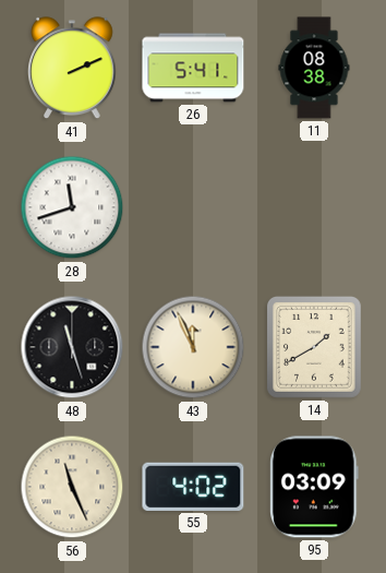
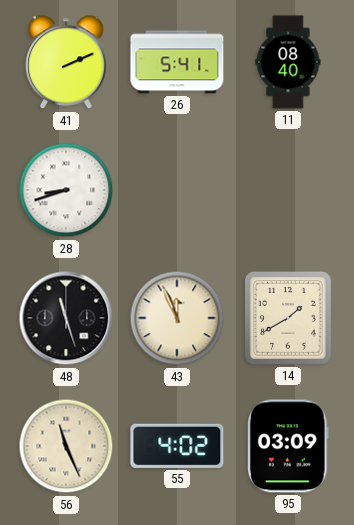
11: 08:38 -> 08:40
28: 11:42 -> 8:42
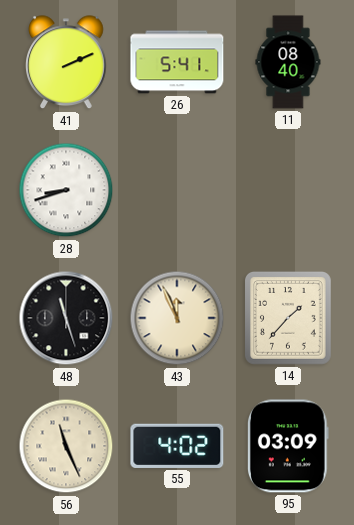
14: 1:40 -> 1:37
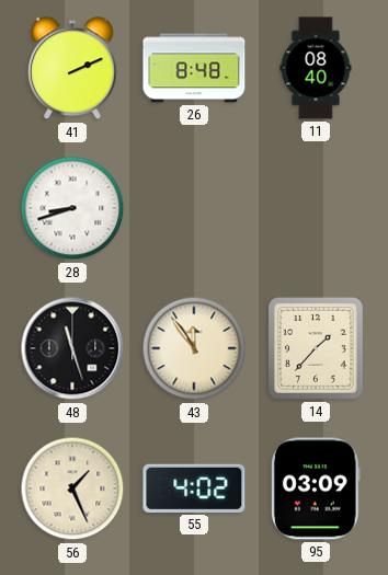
26: 5:41 -> 8:48
43: 11:56 -> 11:54
56: 11:26 -> 1:26
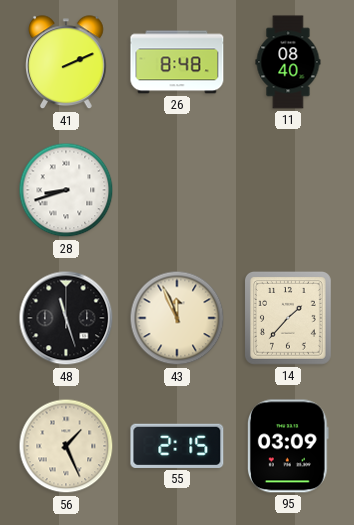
43: 11:54 -> 11:56
55: 4:02 -> 2:15
